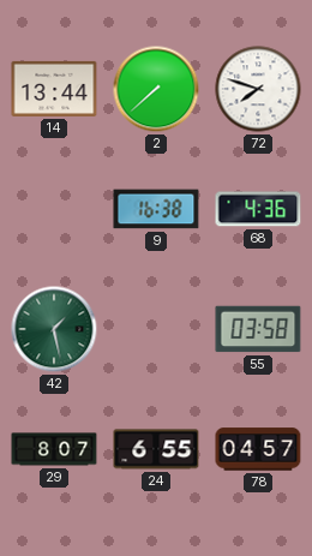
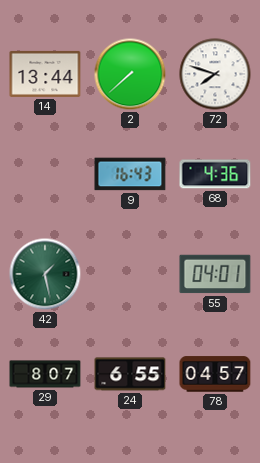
9: 16:38 -> 16:43
55: 03:58 -> 04:01
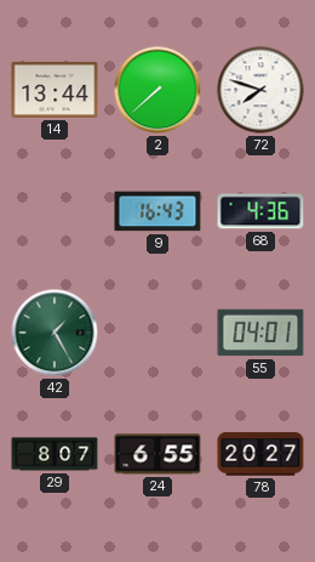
42: 1:28 -> 1:25
78: 04:57 -> 20:27
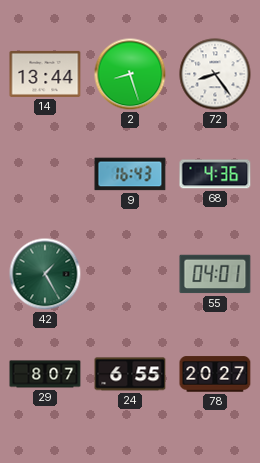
2: 7:38 -> 8:27
72: 7:48 -> 8:24
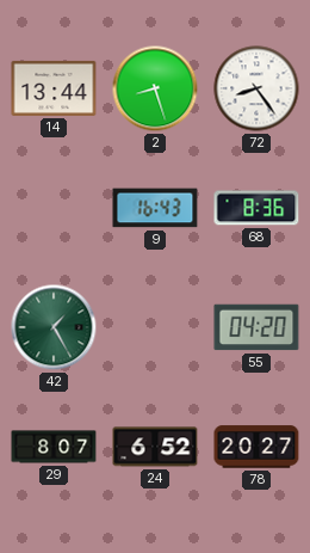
68: 4:36 -> 8:36
55: 04:01 -> 04:20
24: 6:55 -> 6:52
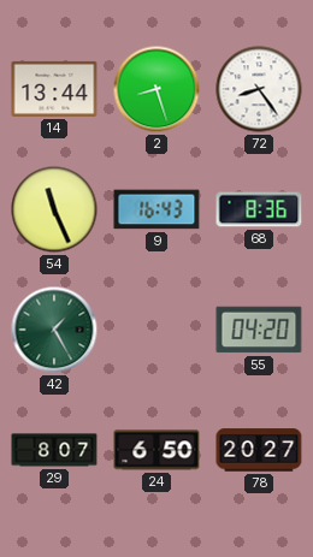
54: none -> 11:26
24: 6:52 -> 6:50
